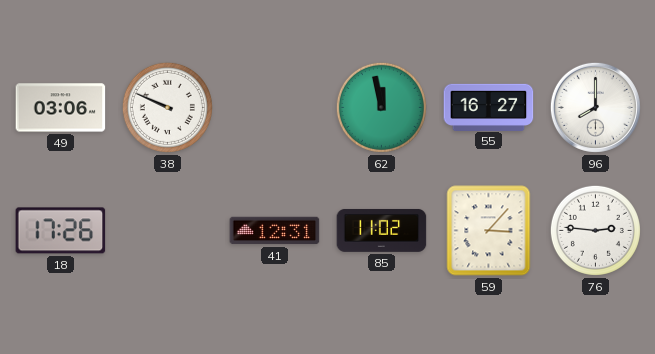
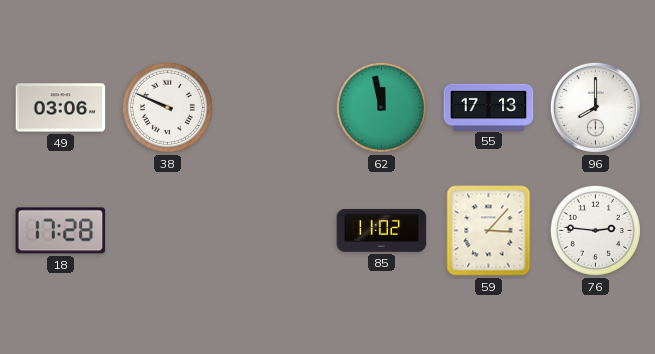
55: 16:27 -> 17:13
18: 17:26 -> 17:28
41: 12:31 -> none
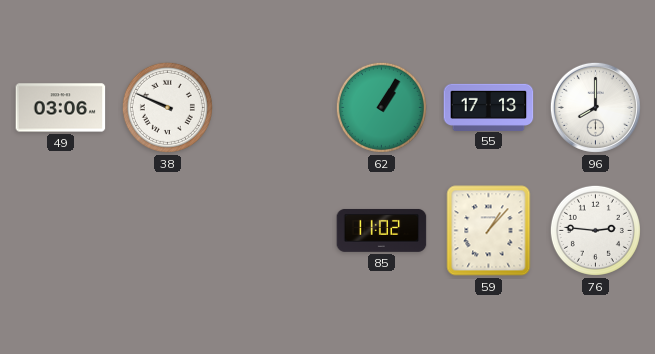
62: 11:58 -> 1:05
18: 17:28 -> none
59: 3:07 -> 1:07
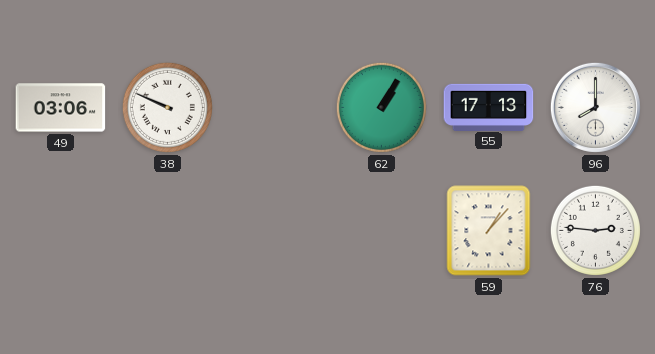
85: 11:02 -> none
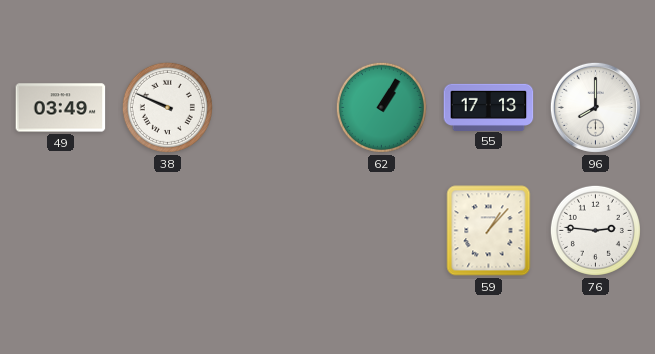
49: 03:06 -> 03:49
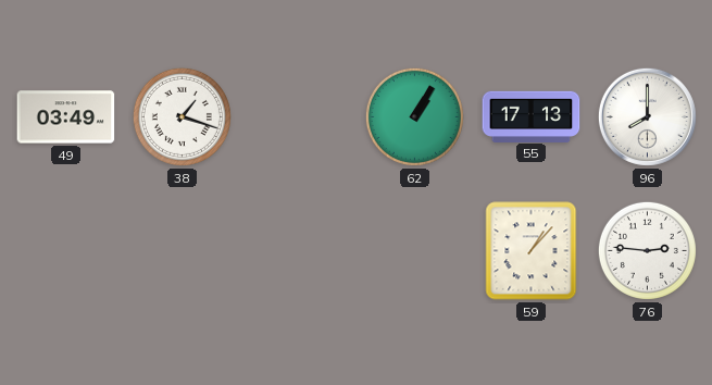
38: 9:49 -> 1:18
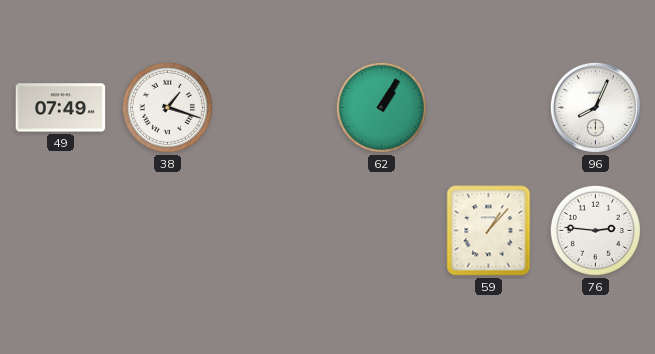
49: 03:49 -> 07:49
55: 17:13 -> none
96: 8:00 -> 8:04
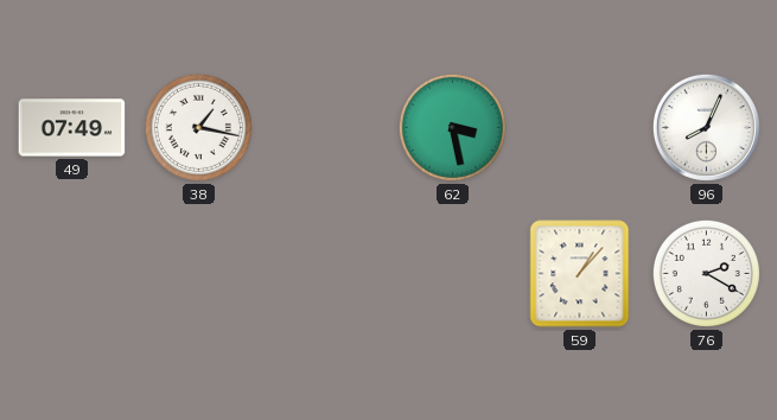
38: 1:18 -> 1:17
62: 1:05 -> 3:28
76: 2:46 -> 2:20
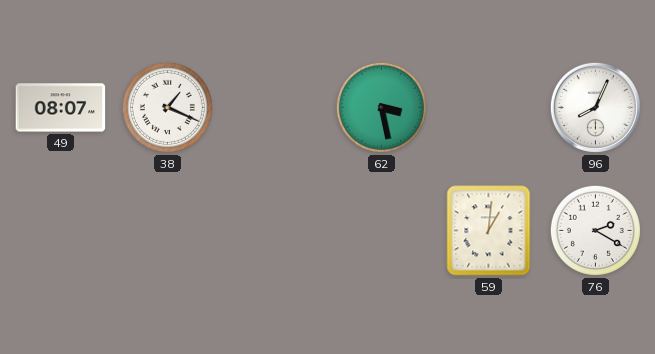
49: 07:49 -> 08:07
38: 1:17 -> 1:19
59: 1:07 -> 1:01
